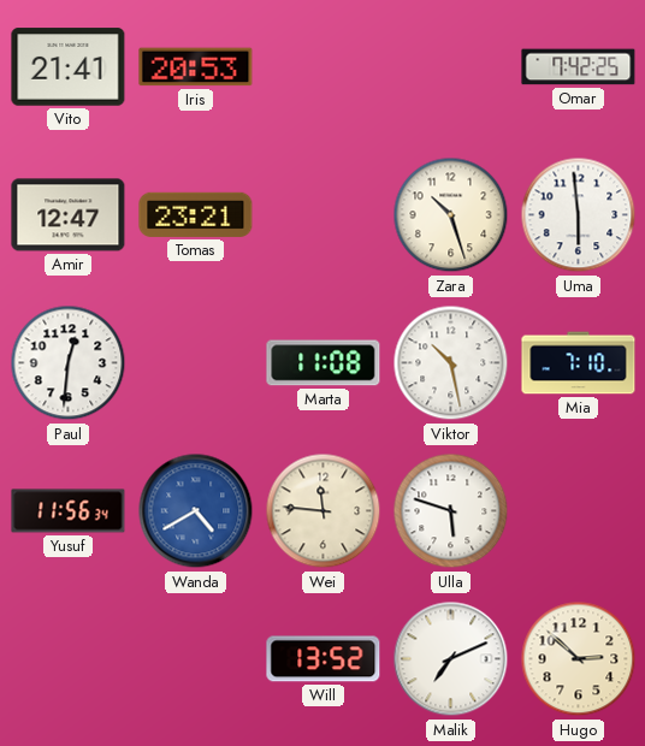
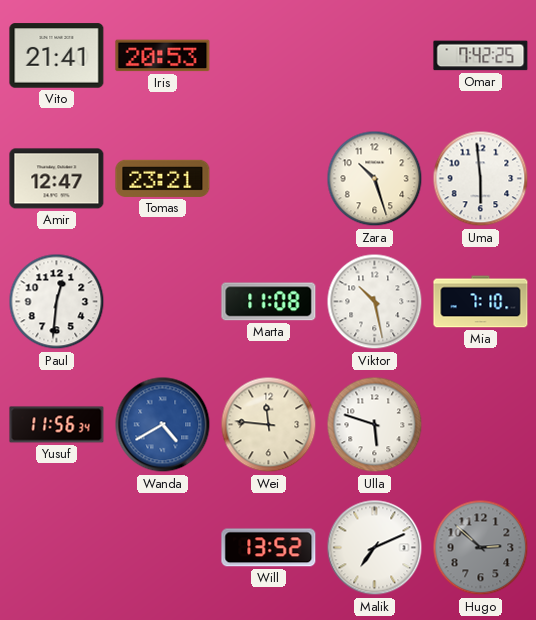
Hugo dial: cream -> grey
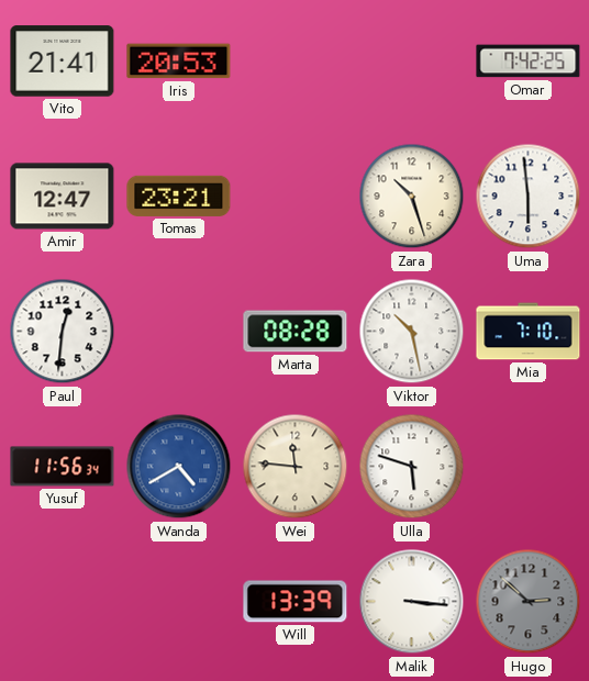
Marta: 11:08 -> 08:28
Will: 13:52 -> 13:39
Malik: 7:11 -> 3:16
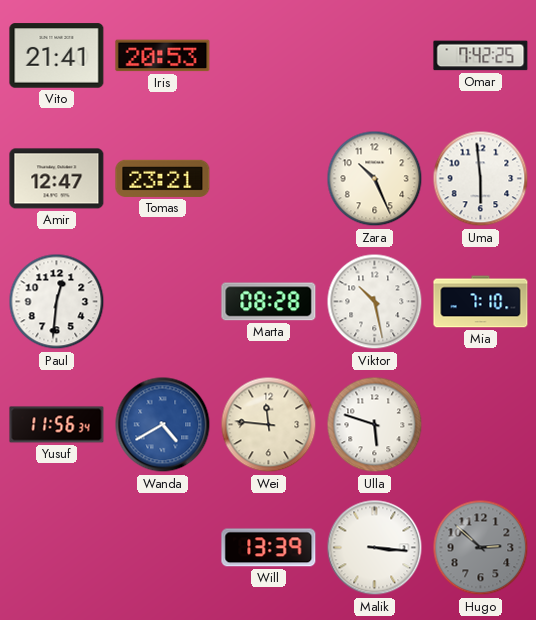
Zara: 10:27 -> 10:26
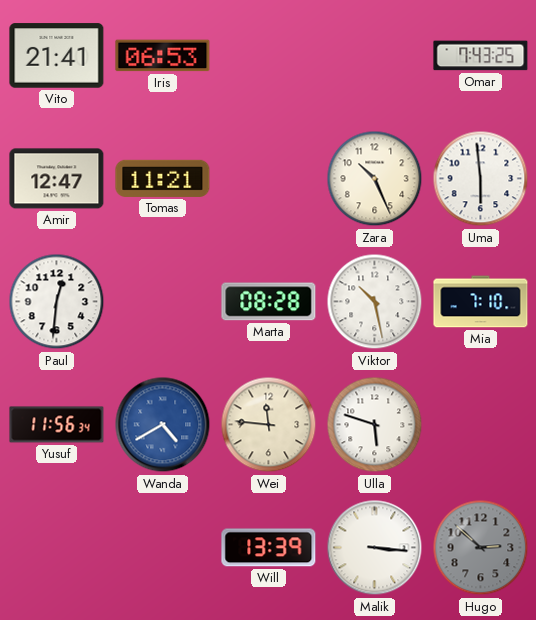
Iris: 20:53 -> 06:53
Omar: 7:42 -> 7:43
Tomas: 23:21 -> 11:21
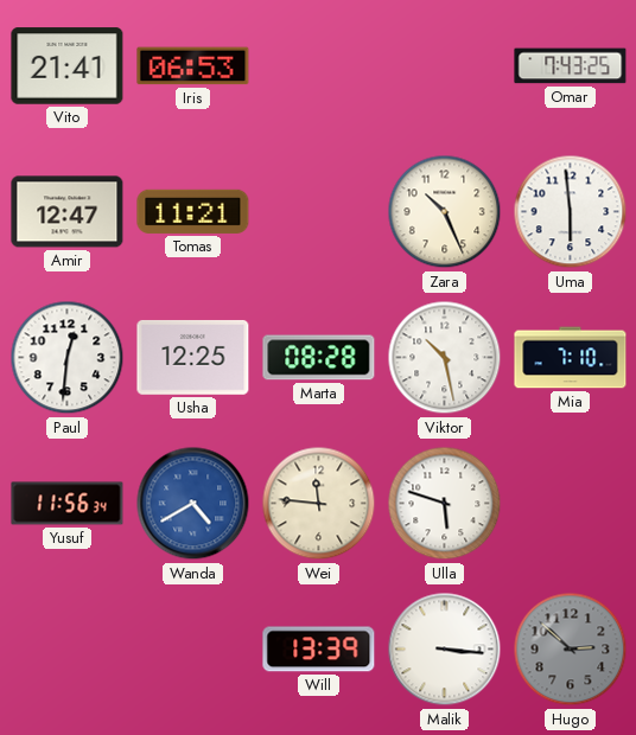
Usha: none -> 12:25
